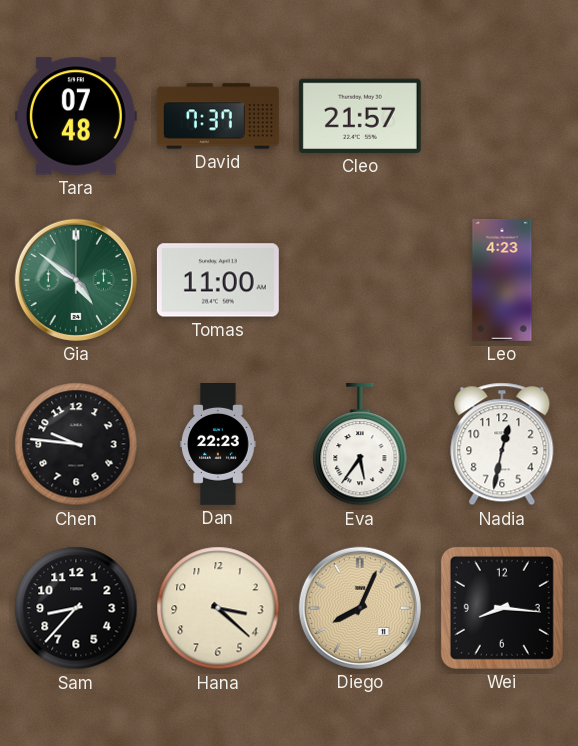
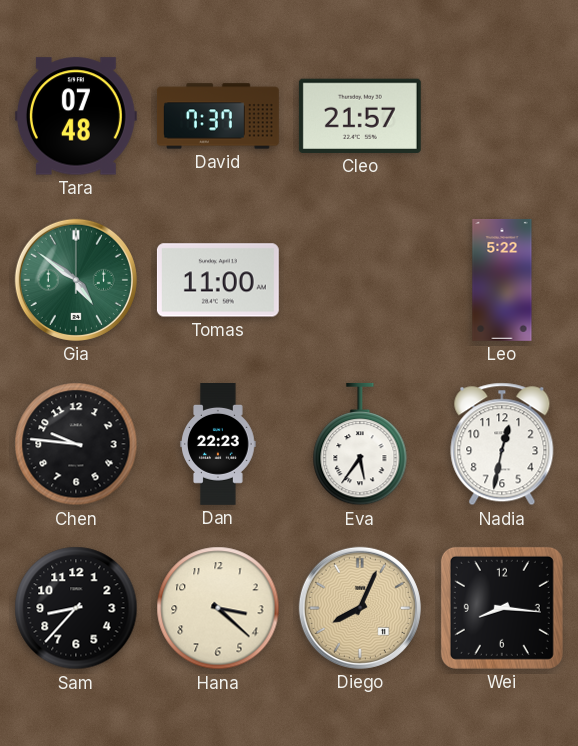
Leo: 4:23 -> 5:22
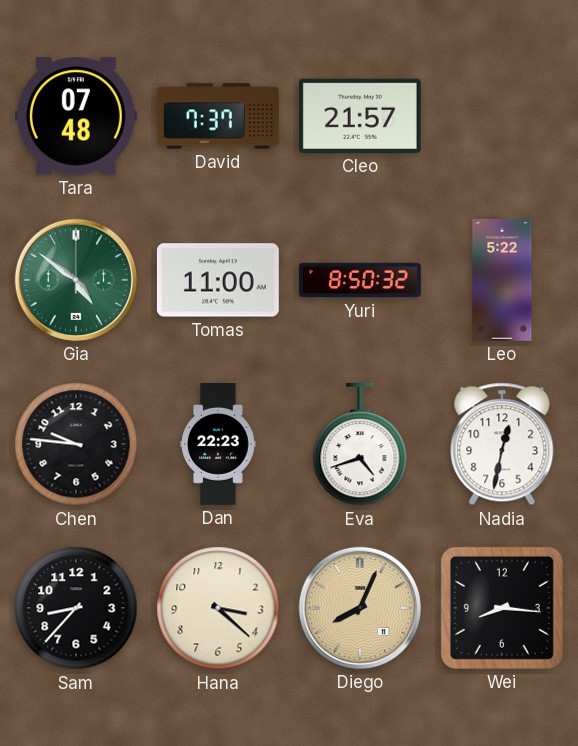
Yuri: none -> 8:50
Eva: 5:36 -> 4:42
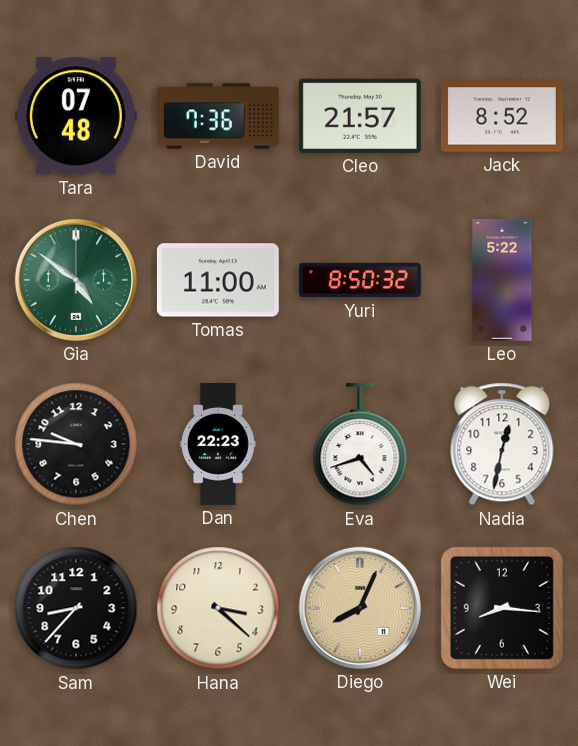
David: 7:37 -> 7:36
Jack: none -> 8:52
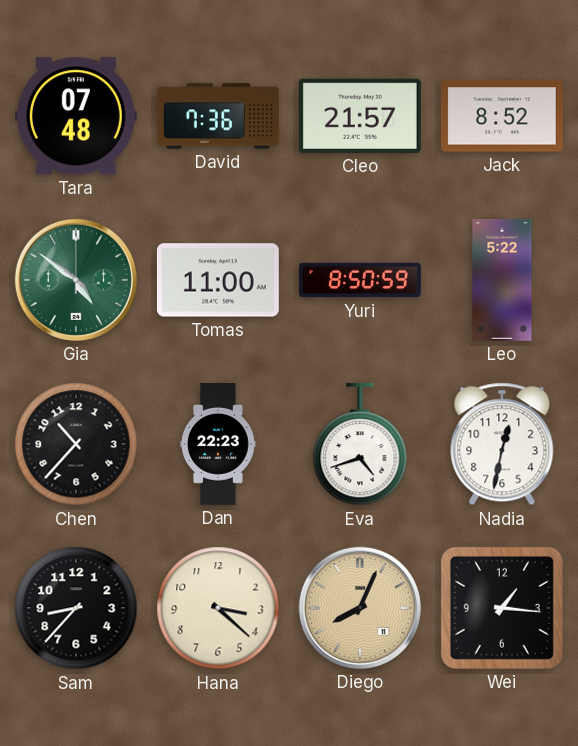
Yuri: 8:50:32 -> 8:50:59
Chen: 9:46 -> 10:37
Wei: 8:16 -> 1:16
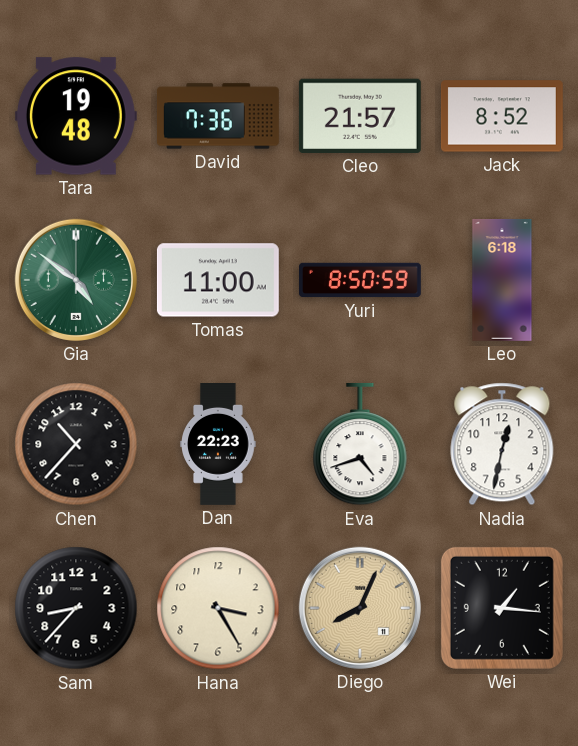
Tara: 07:48 -> 19:48
Leo: 5:22 -> 6:18
Hana: 3:22 -> 3:25
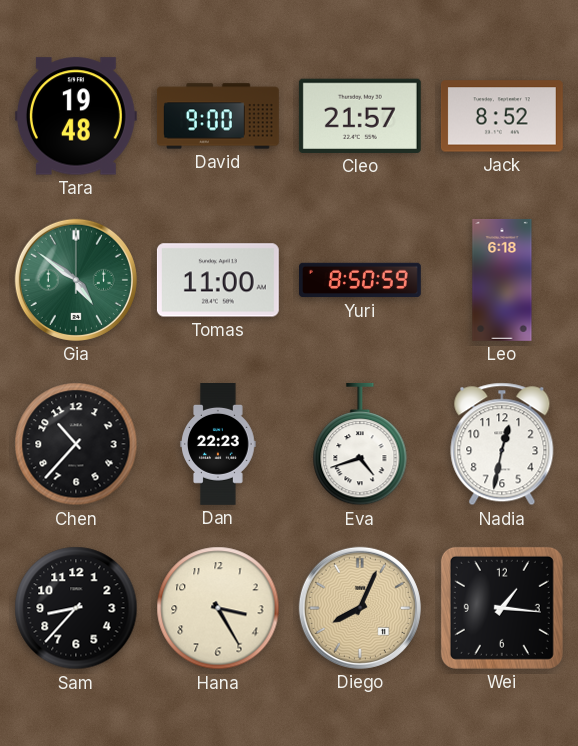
David: 7:36 -> 9:00
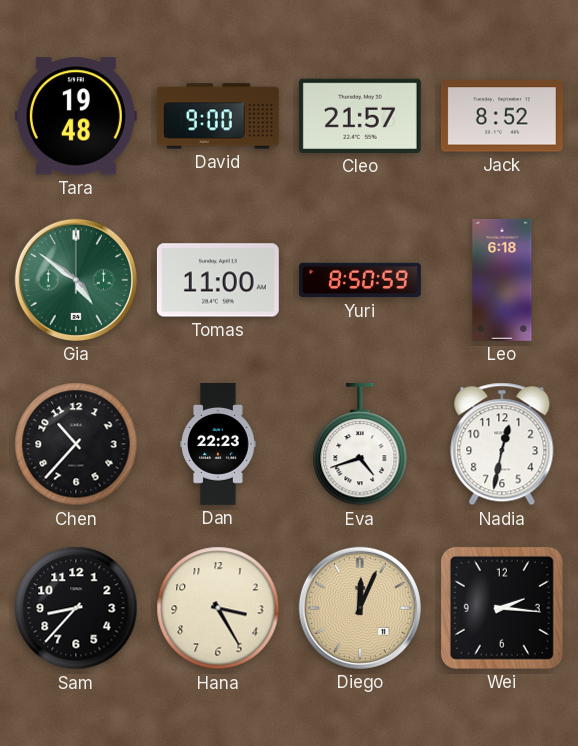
Diego: 8:04 -> 12:04
Wei: 1:16 -> 2:16
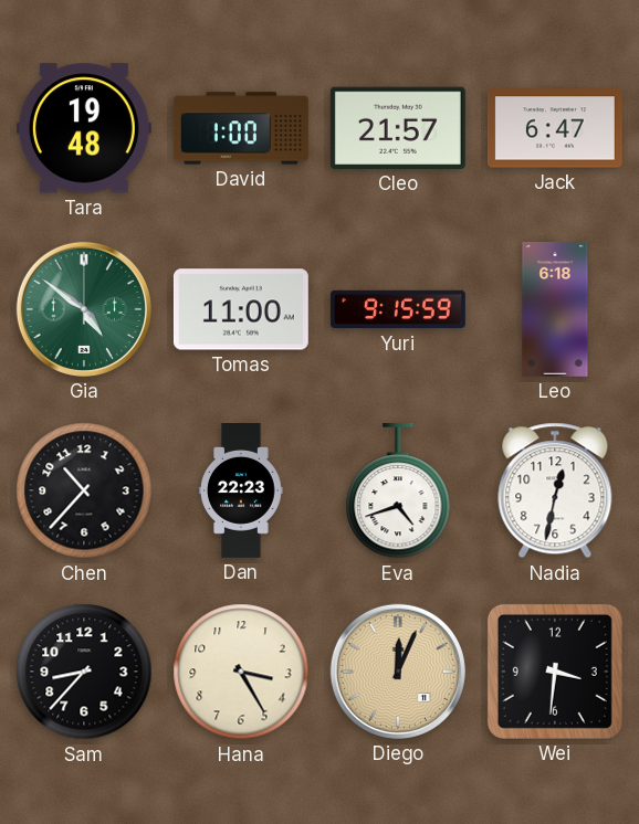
David: 9:00 -> 1:00
Jack: 8:52 -> 6:47
Yuri: 8:50 -> 9:15
Wei: 2:16 -> 3:31
